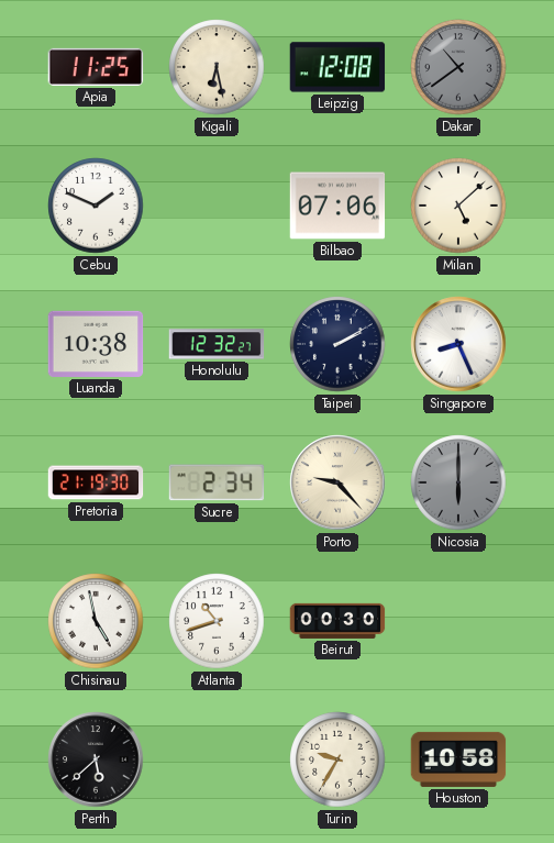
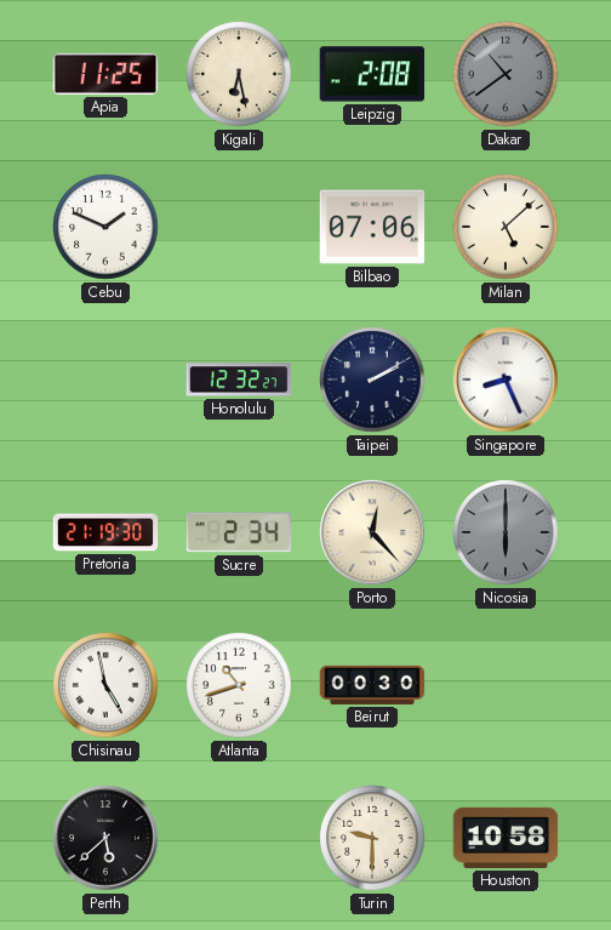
Leipzig: 12:08 -> 2:08
Luanda: 10:38 -> none
Porto: 9:23 -> 12:23
Turin: 9:35 -> 9:30
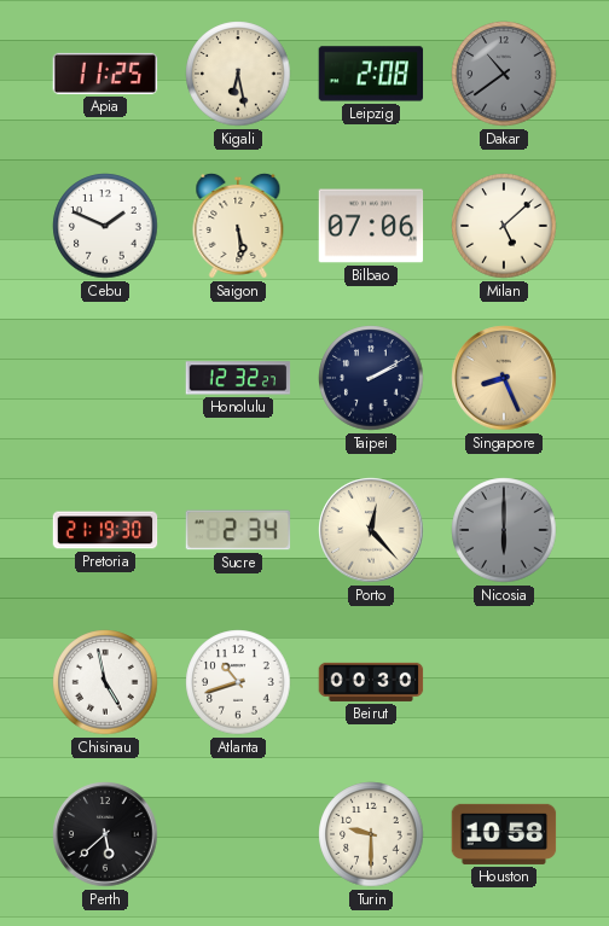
Saigon: none -> 5:29
Singapore dial: white -> champagne
